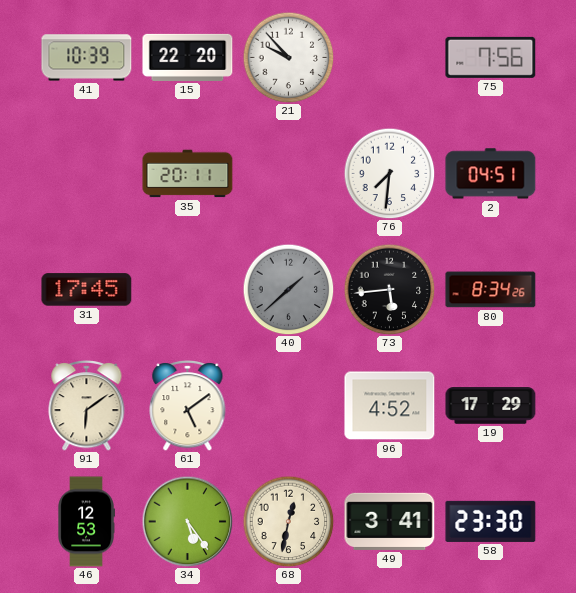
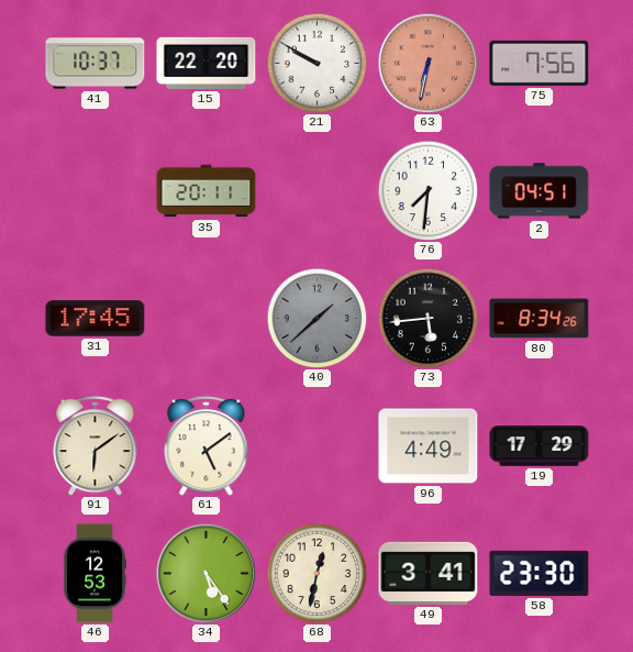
41: 10:39 -> 10:37
21: 9:53 -> 9:50
63: none -> 6:32
96: 4:52 -> 4:49
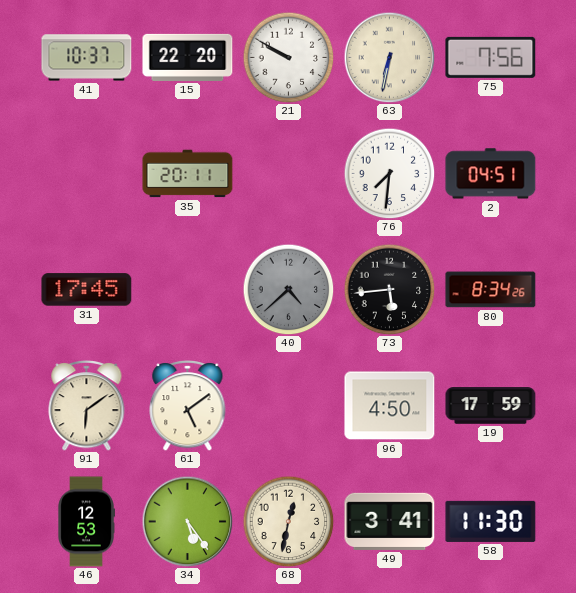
63 dial: salmon -> cream
40: 1:38 -> 4:38
96: 4:49 -> 4:50
19: 17:29 -> 17:59
58: 23:30 -> 11:30
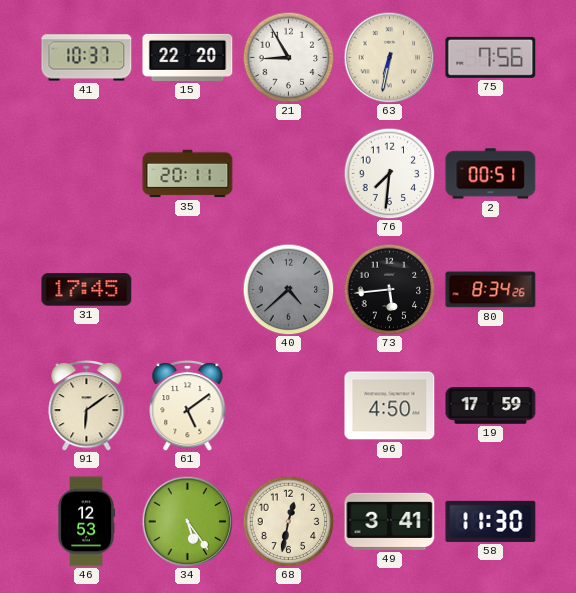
21: 9:50 -> 8:55
2: 04:51 -> 00:51
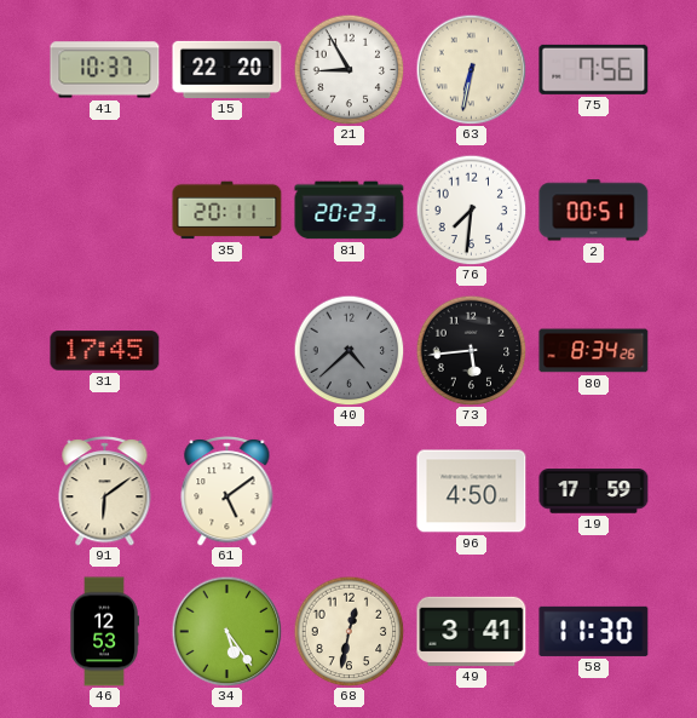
81: none -> 20:23
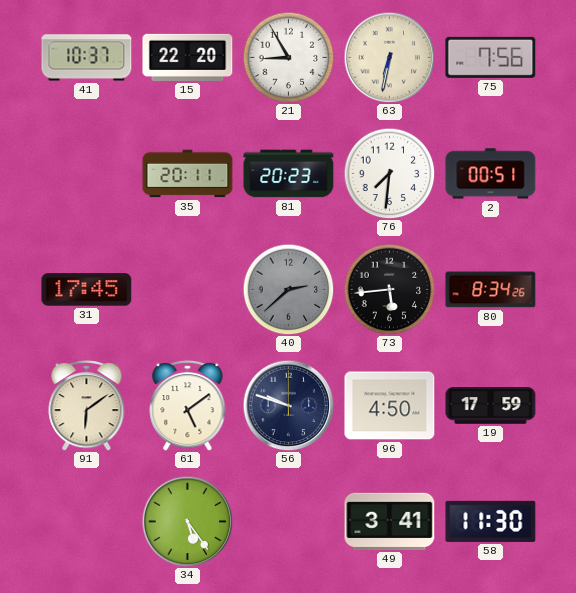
40: 4:38 -> 2:38
56: none -> 9:48
46: 12:53 -> none
68: 12:32 -> none
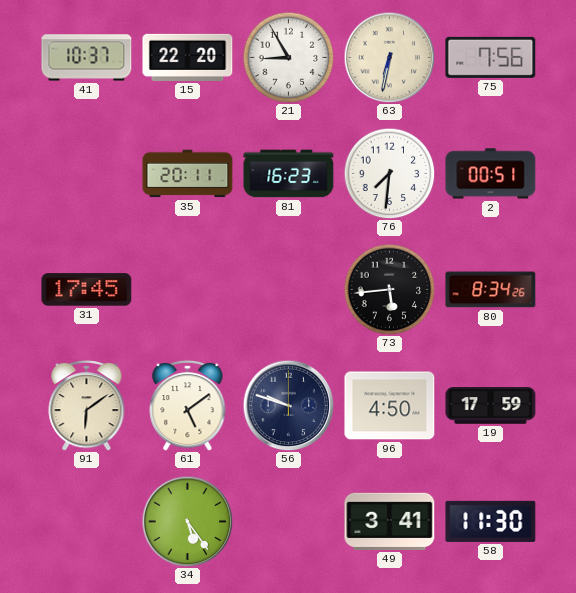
81: 20:23 -> 16:23
40: 2:38 -> none
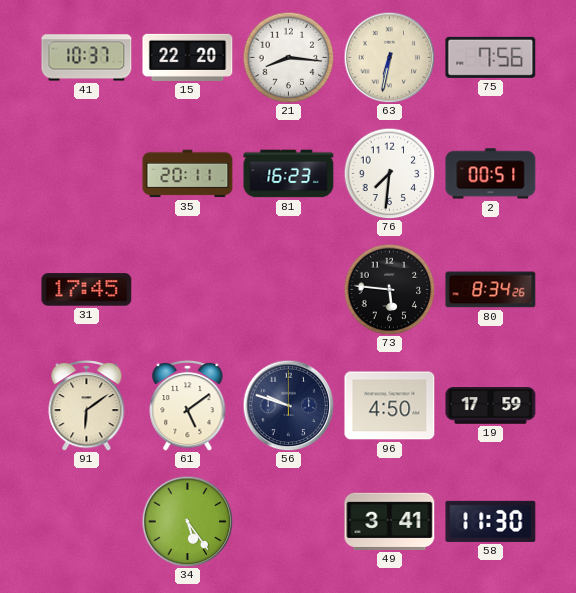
21: 8:55 -> 8:16
73: 5:44 -> 5:46
